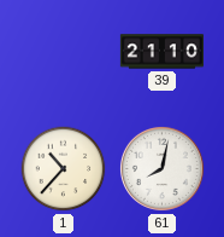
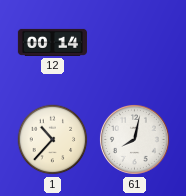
12: none -> 00:14
39: 21:10 -> none
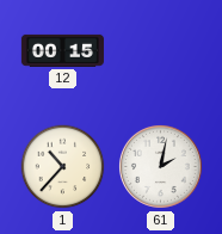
12: 00:14 -> 00:15
61: 8:02 -> 2:02
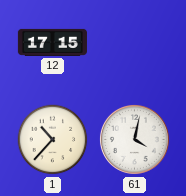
12: 00:15 -> 17:15
61: 2:02 -> 4:02
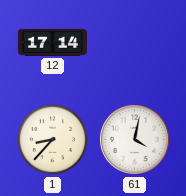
12: 17:15 -> 17:14
1: 10:37 -> 8:37
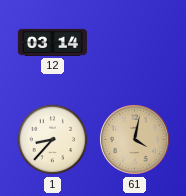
12: 17:14 -> 03:14
61 dial: white -> champagne
